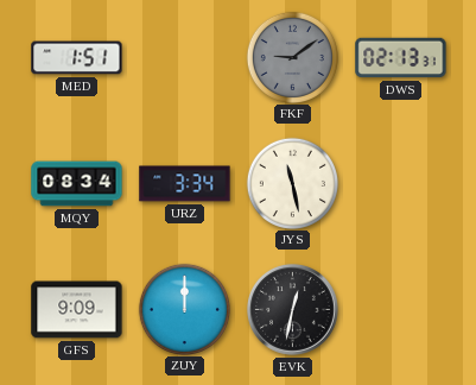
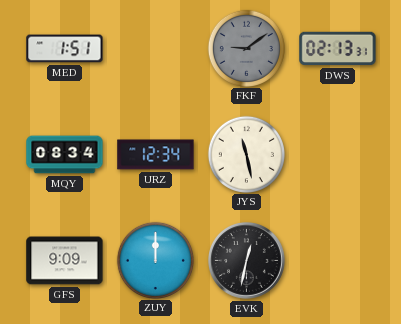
URZ: 3:34 -> 12:34
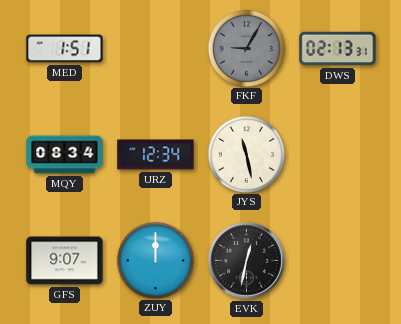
FKF: 9:09 -> 9:05
GFS: 9:09 -> 9:07
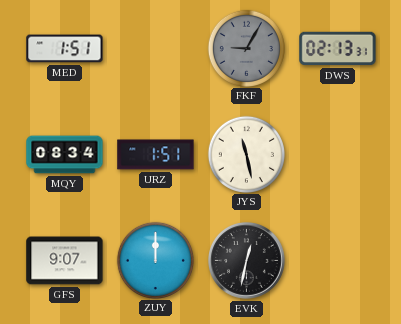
URZ: 12:34 -> 1:51
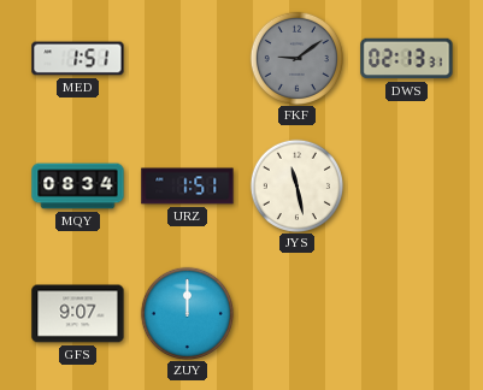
FKF: 9:05 -> 9:09
EVK: 12:32 -> none
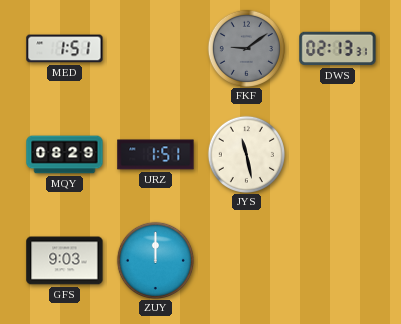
MQY: 08:34 -> 08:29
GFS: 9:07 -> 9:03
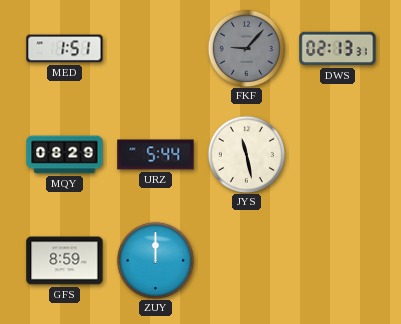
FKF: 9:09 -> 9:07
URZ: 1:51 -> 5:44
GFS: 9:03 -> 8:59
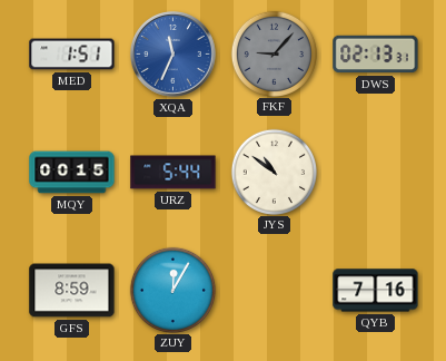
XQA: none -> 11:34
MQY: 08:29 -> 00:15
JYS: 11:28 -> 10:51
ZUY: 12:00 -> 12:05
QYB: none -> 7:16
